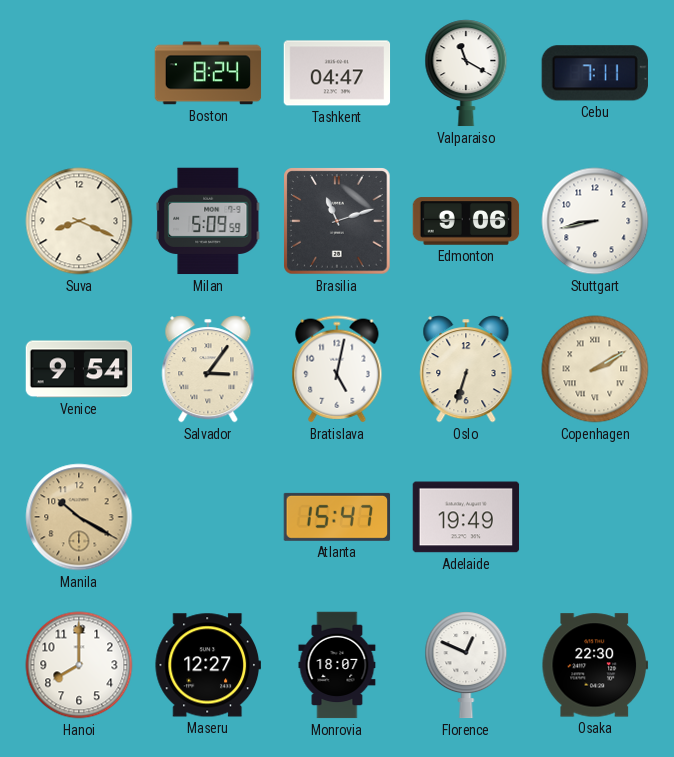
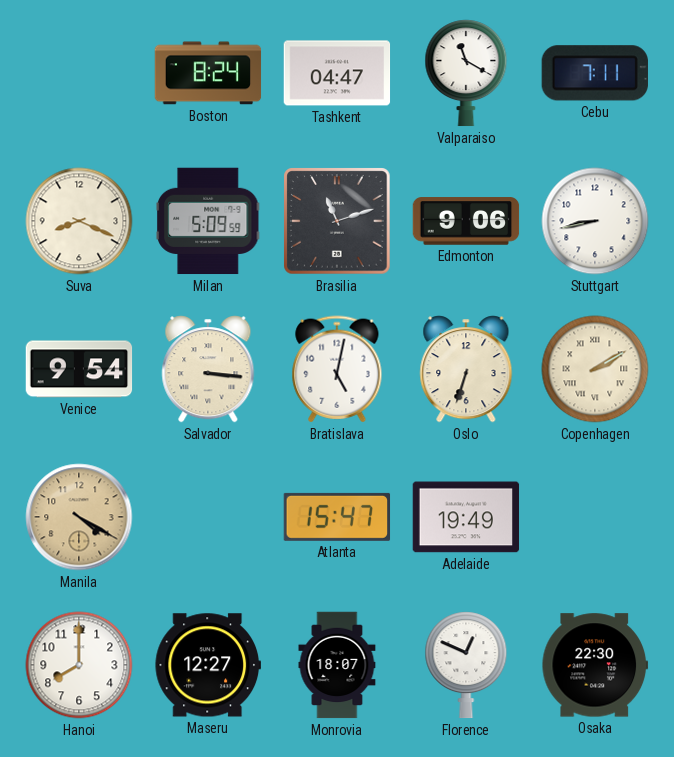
Salvador: 3:06 -> 3:16
Manila: 10:20 -> 4:20
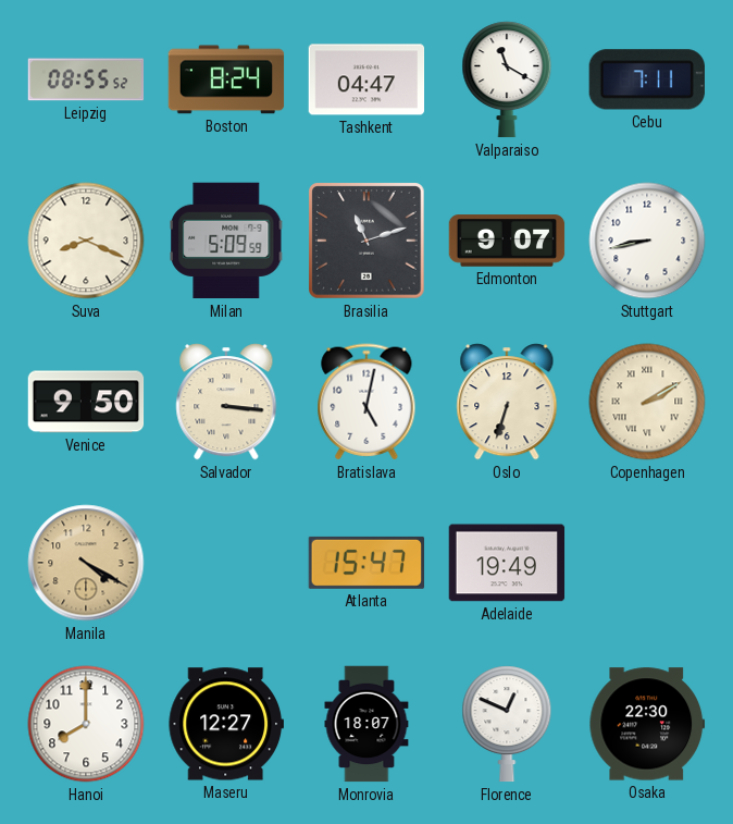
Leipzig: none -> 08:55
Edmonton: 9:06 -> 9:07
Venice: 9:54 -> 9:50
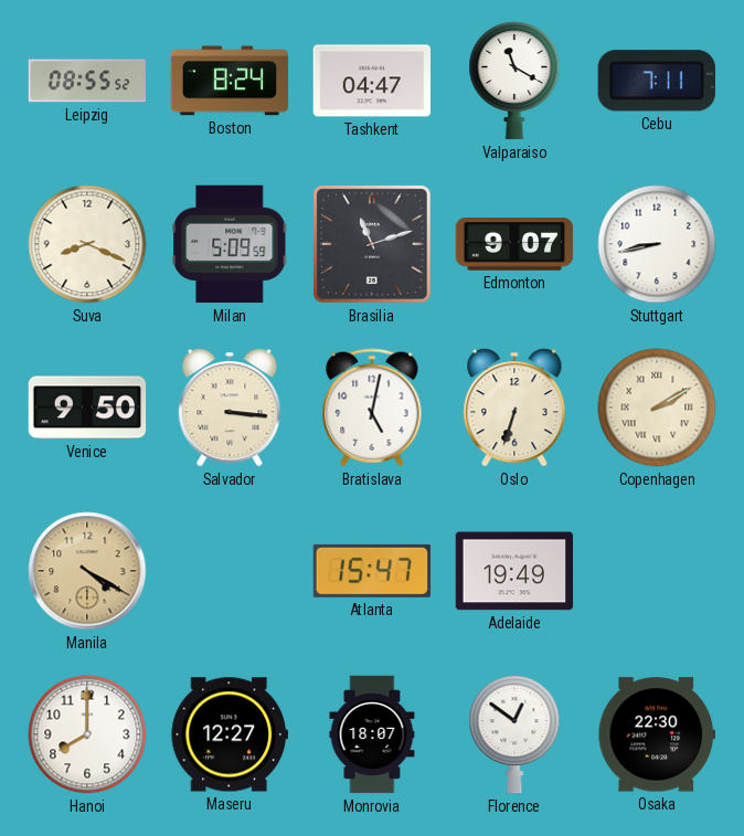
Florence: 12:49 -> 12:51
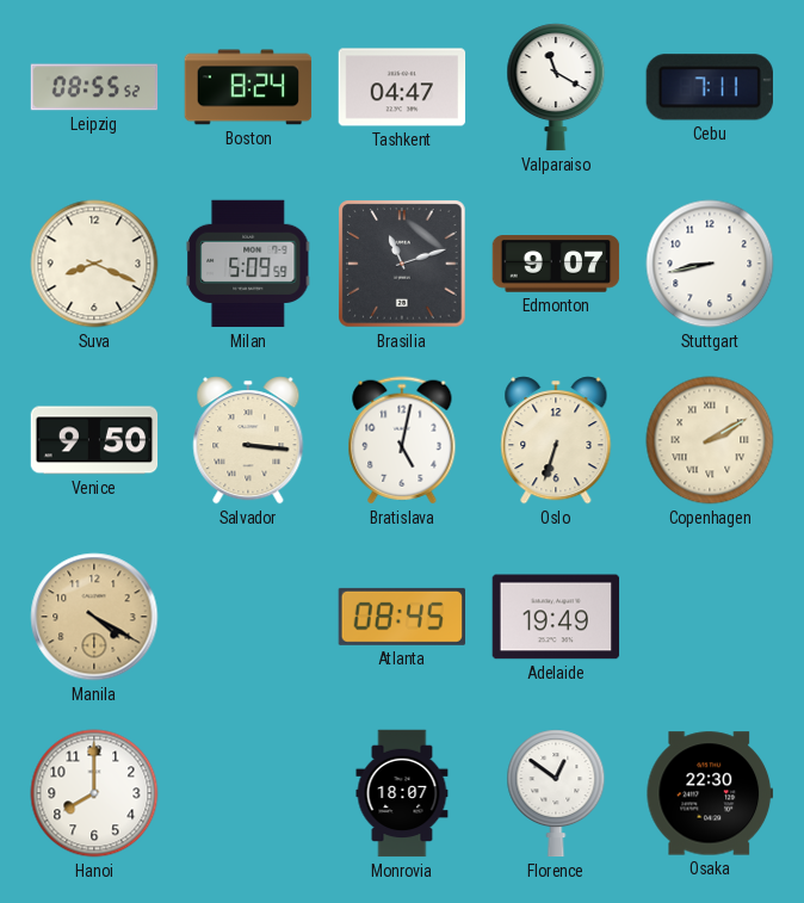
Atlanta: 15:47 -> 08:45
Maseru: 12:27 -> none
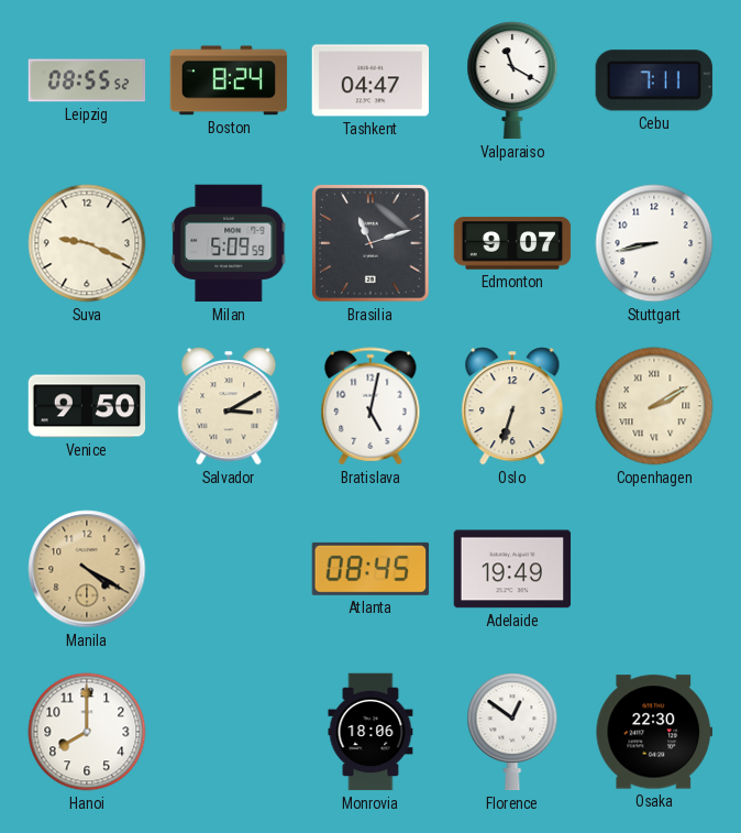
Suva: 8:19 -> 9:19
Salvador: 3:16 -> 3:10
Monrovia: 18:07 -> 18:06
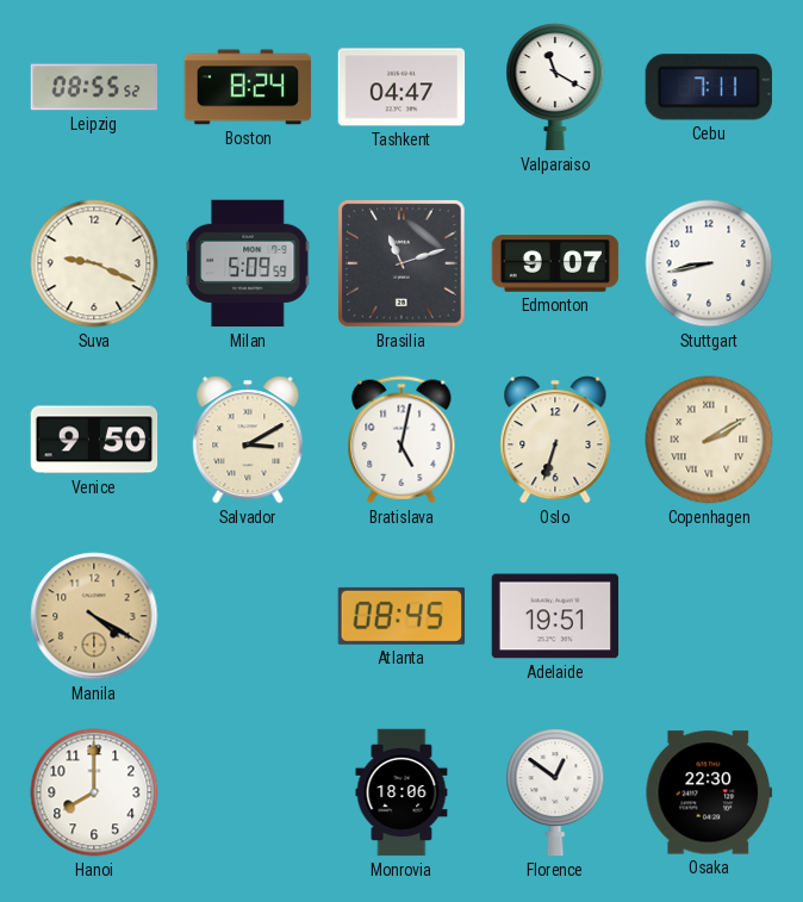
Adelaide: 19:49 -> 19:51
